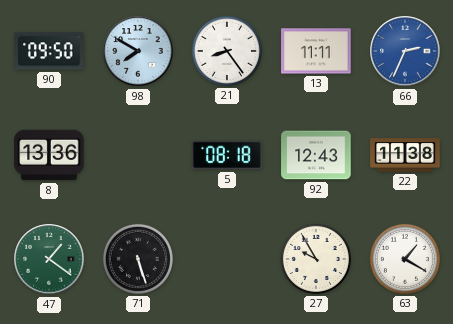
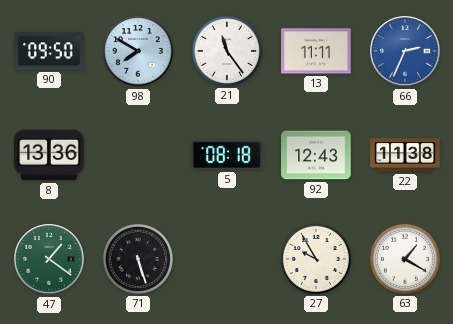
21: 8:24 -> 11:24
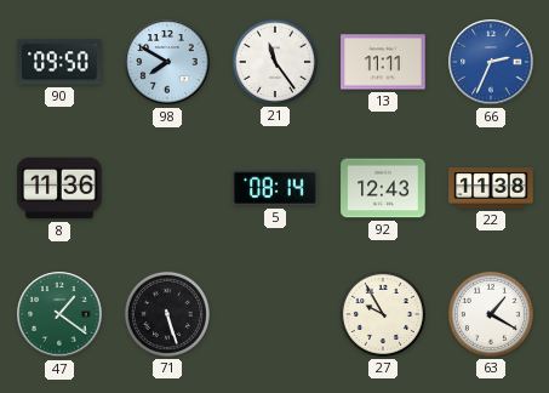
8: 13:36 -> 11:36
5: 08:18 -> 08:14
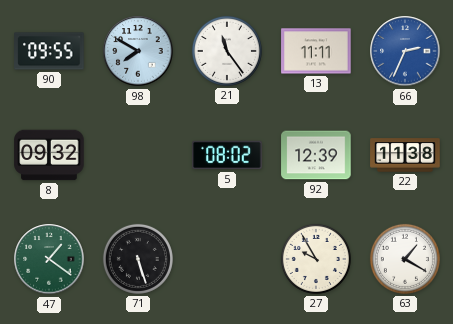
90: 09:50 -> 09:55
8: 11:36 -> 09:32
5: 08:14 -> 08:02
92: 12:43 -> 12:39
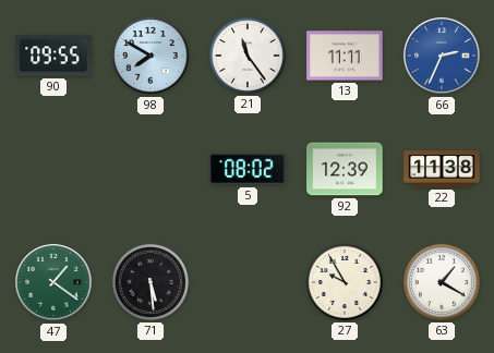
8: 09:32 -> none
71: 5:27 -> 5:29
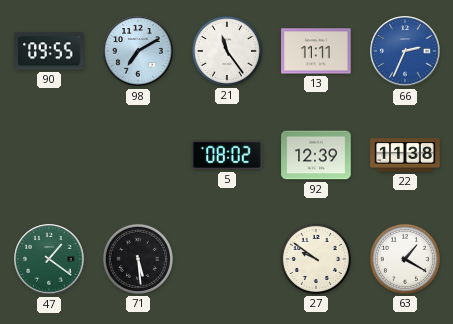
98: 7:50 -> 7:10
27: 9:55 -> 9:51
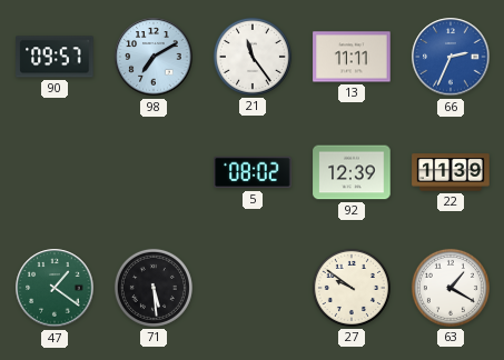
90: 09:55 -> 09:57
22: 11:38 -> 11:39
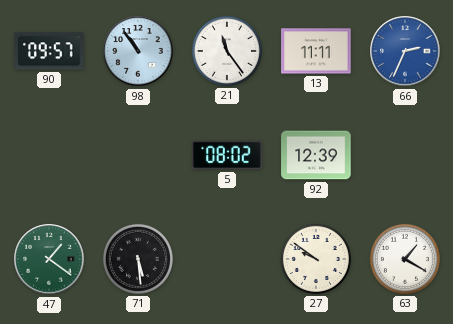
98: 7:10 -> 10:54
22: 11:39 -> none
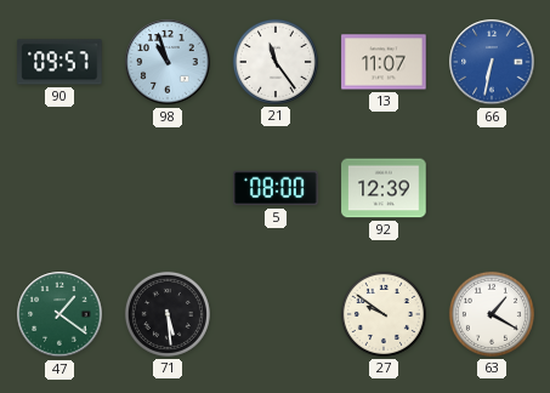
98: 10:54 -> 10:57
13: 11:11 -> 11:07
66: 2:34 -> 6:32
5: 08:02 -> 08:00
